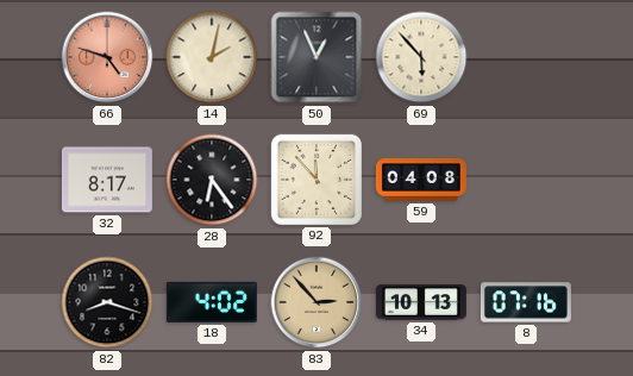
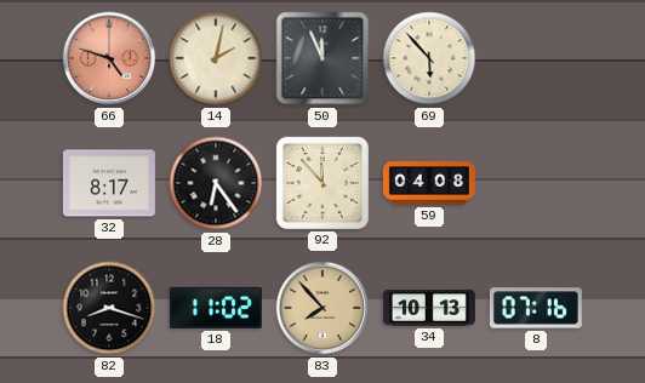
50: 12:56 -> 11:56
18: 4:02 -> 11:02
83: 2:53 -> 7:53
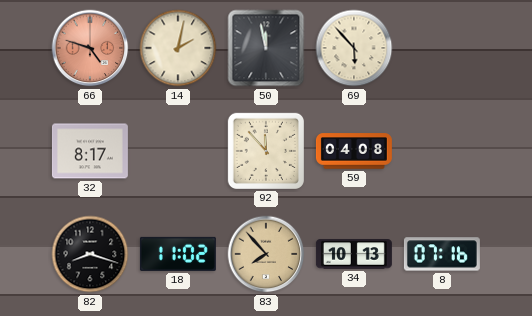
50: 11:56 -> 11:58
28: 6:24 -> none
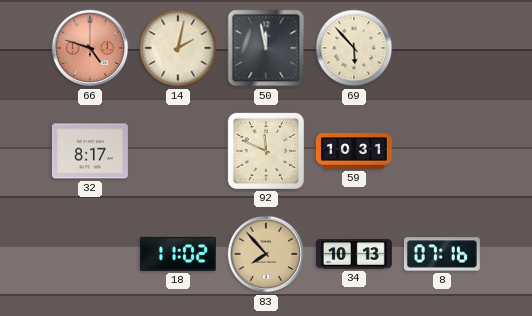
92: 11:53 -> 11:49
59: 04:08 -> 10:31
82: 8:18 -> none
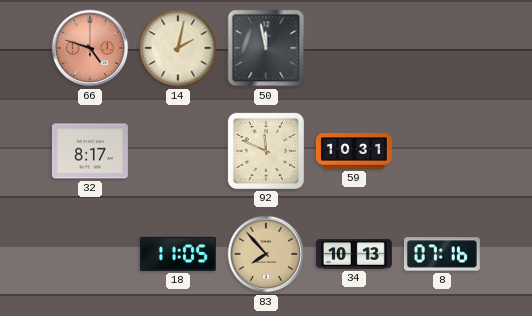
69: 5:53 -> none
18: 11:02 -> 11:05
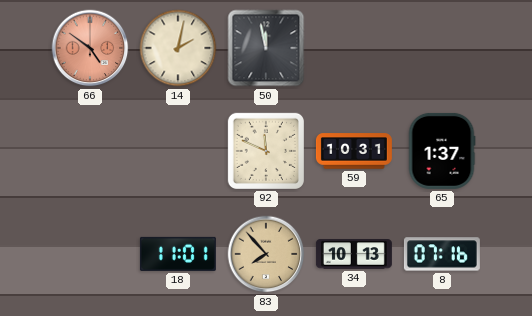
66: 4:48 -> 4:51
32: 8:17 -> none
65: none -> 1:37
18: 11:05 -> 11:01
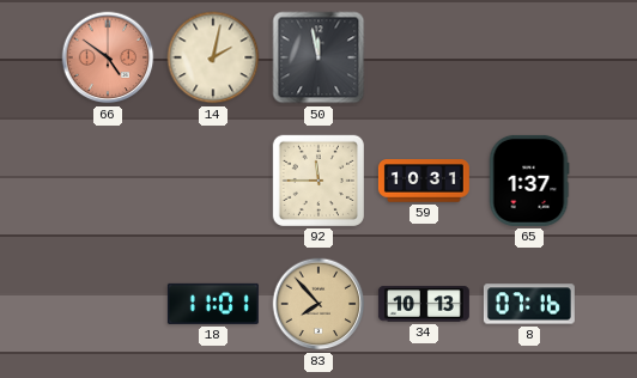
92: 11:49 -> 11:45
